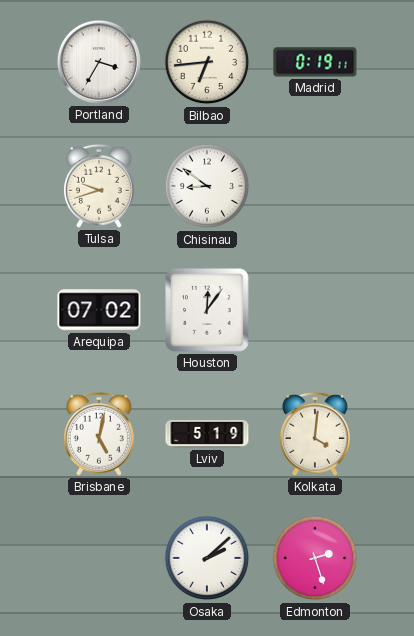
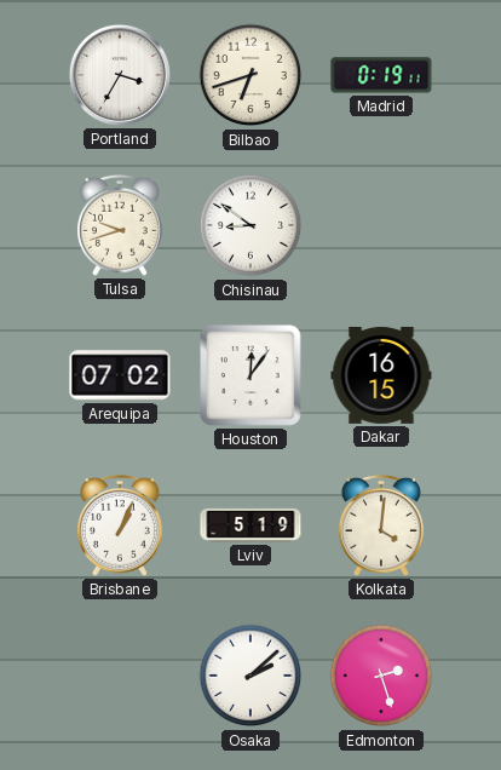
Bilbao: 6:44 -> 6:42
Dakar: none -> 16:15
Brisbane: 5:02 -> 1:04
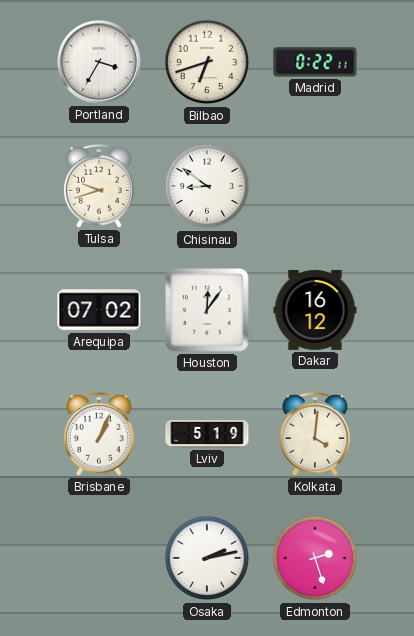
Madrid: 0:19 -> 0:22
Dakar: 16:15 -> 16:12
Osaka: 2:08 -> 2:13
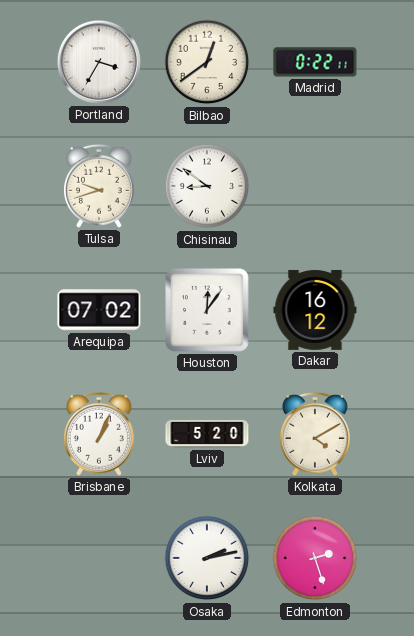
Bilbao: 6:42 -> 12:39
Lviv: 5:19 -> 5:20
Kolkata: 4:01 -> 4:10
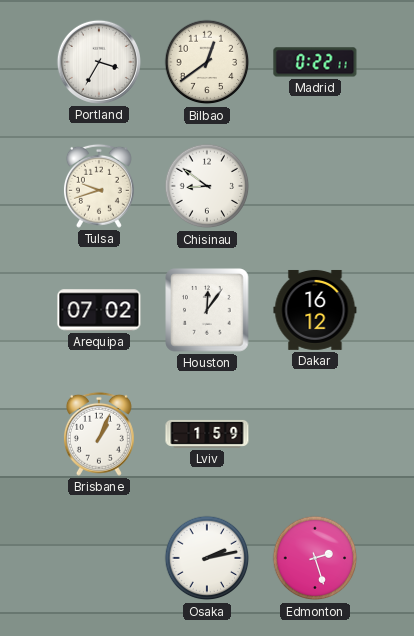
Lviv: 5:20 -> 1:59
Kolkata: 4:10 -> none
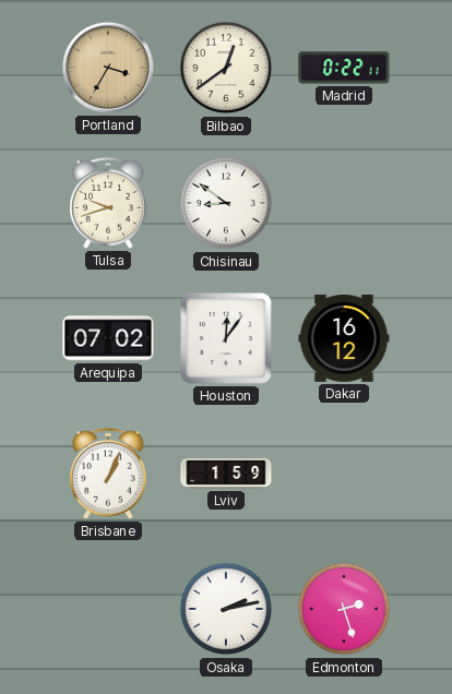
Portland dial: white -> champagne
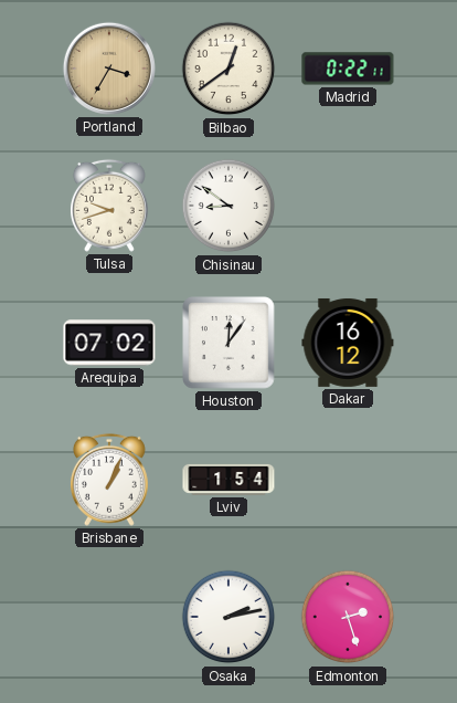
Lviv: 1:59 -> 1:54
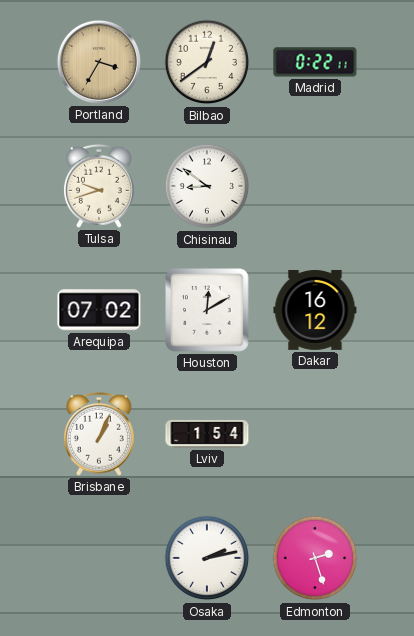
Houston: 12:06 -> 12:10
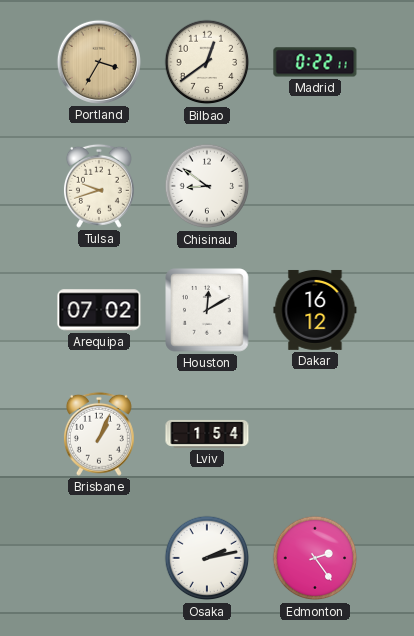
Edmonton: 2:27 -> 2:24
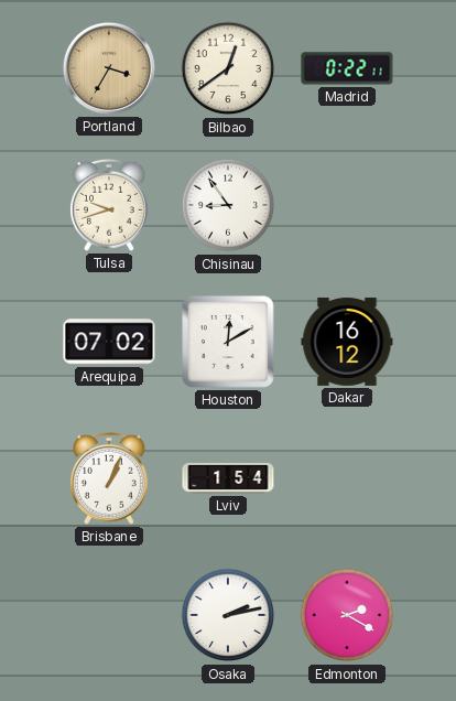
Chisinau: 8:51 -> 8:54
Edmonton: 2:24 -> 2:20
